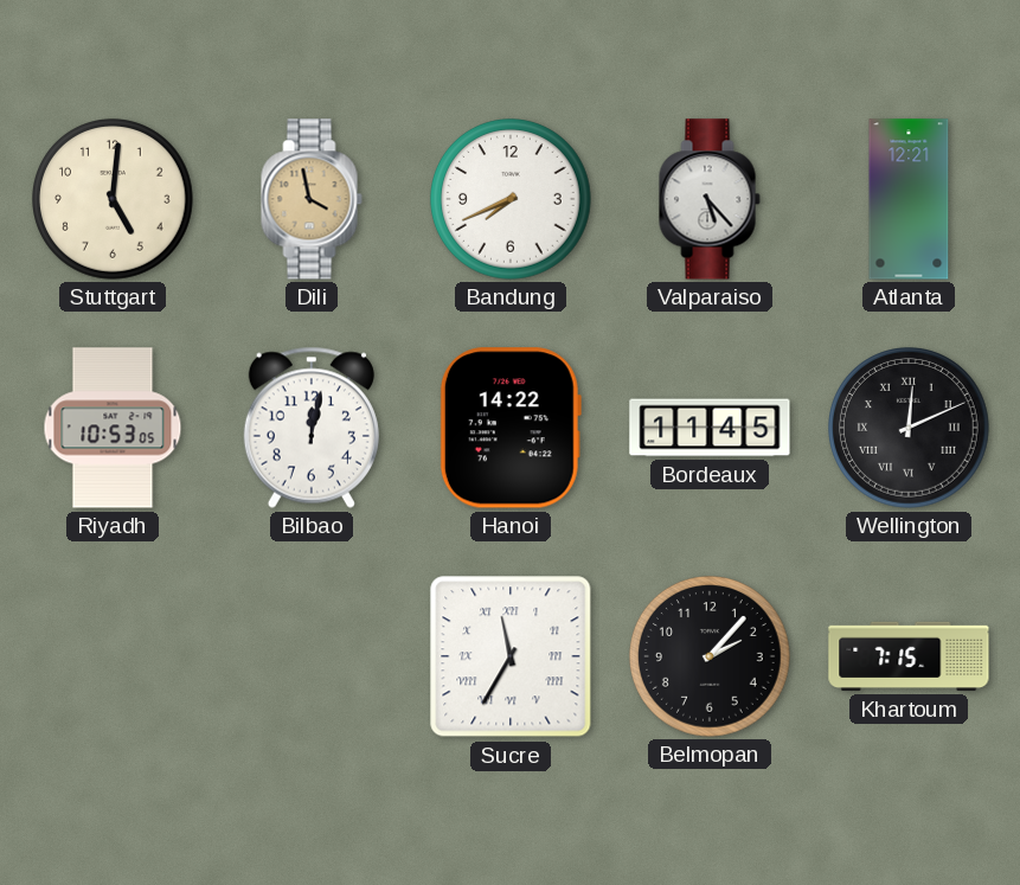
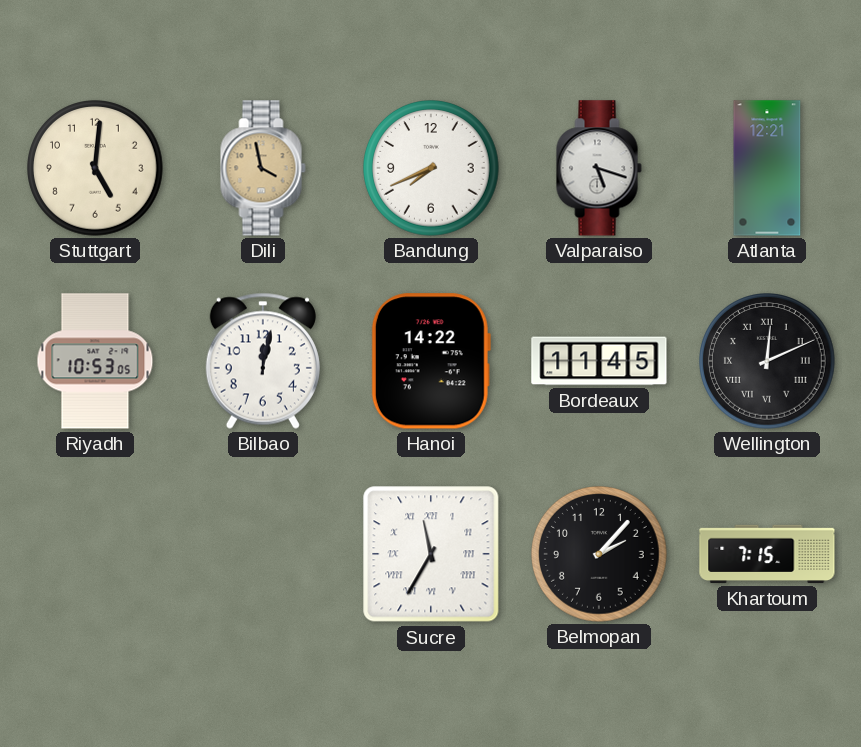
Valparaiso: 5:23 -> 5:18
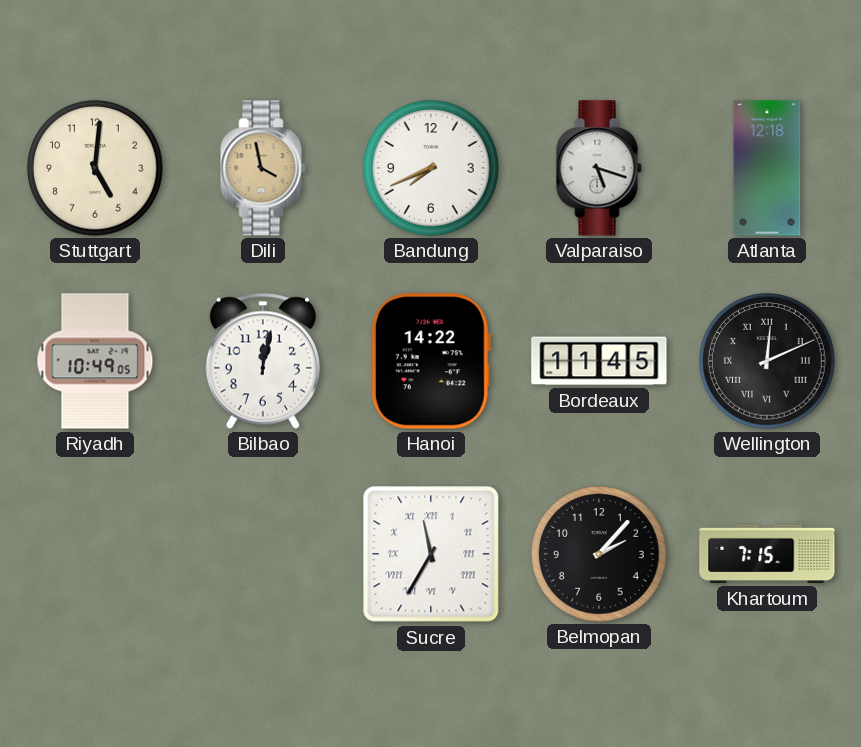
Atlanta: 12:21 -> 12:18
Riyadh: 10:53 -> 10:49
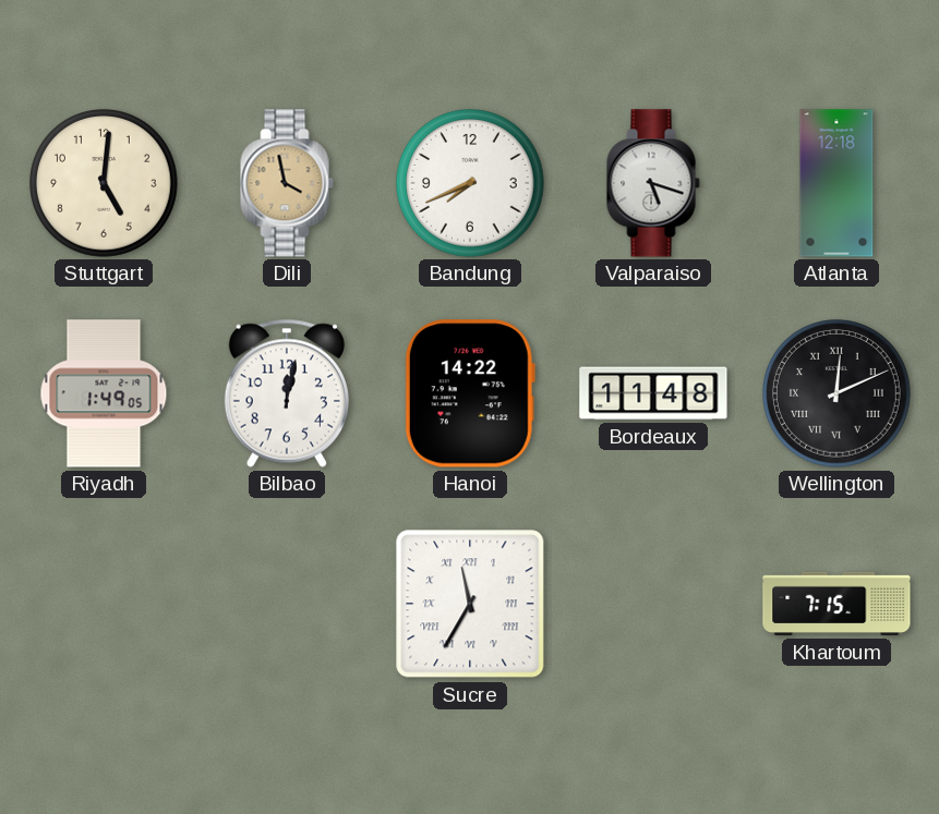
Riyadh: 10:49 -> 1:49
Bordeaux: 11:45 -> 11:48
Belmopan: 2:07 -> none
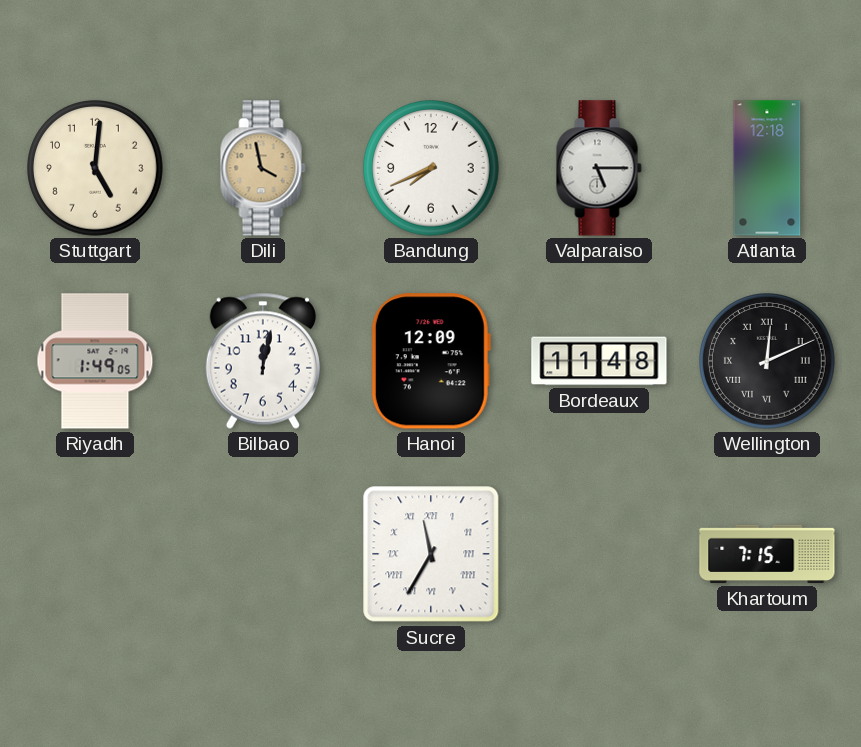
Valparaiso: 5:18 -> 5:15
Hanoi: 14:22 -> 12:09
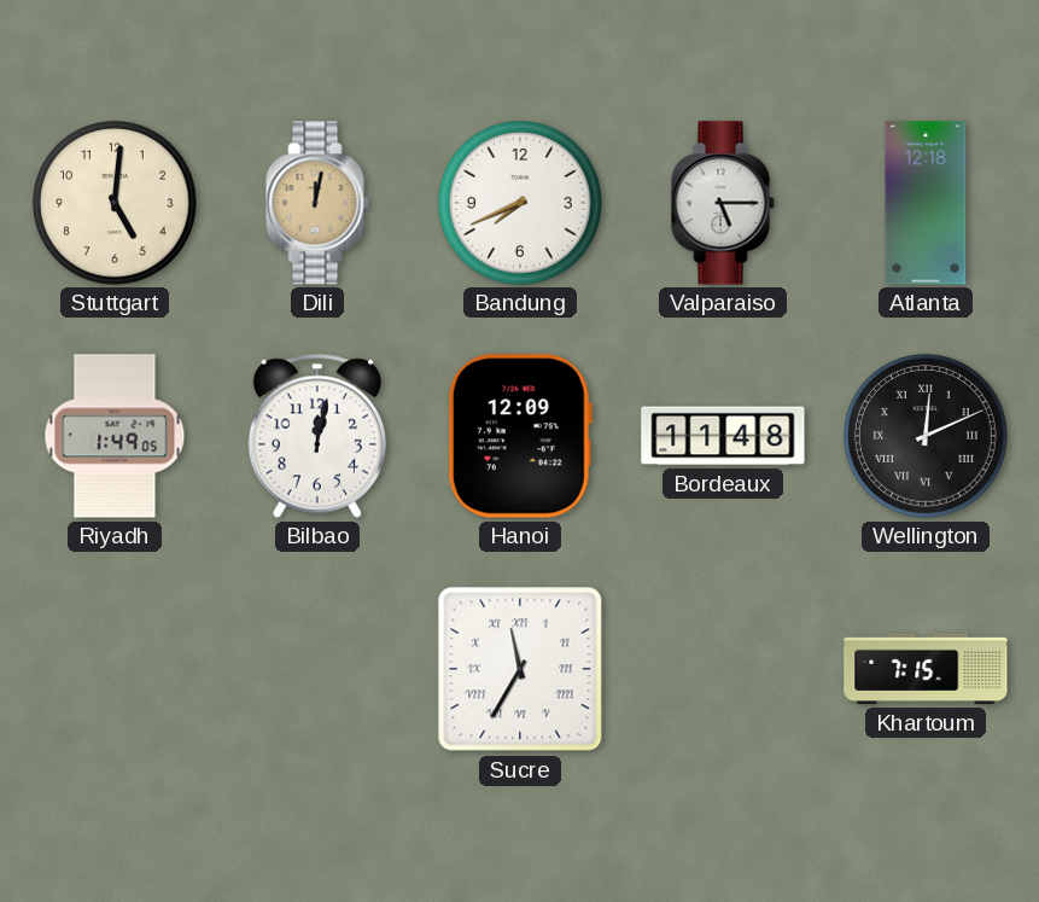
Dili: 3:58 -> 12:02
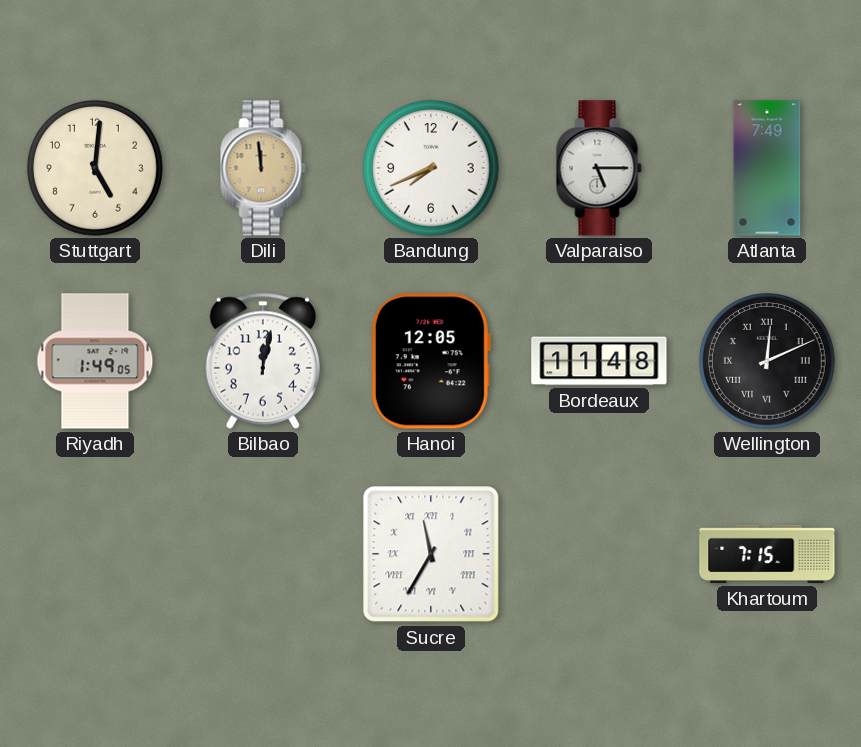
Dili: 12:02 -> 11:59
Atlanta: 12:18 -> 7:49
Hanoi: 12:09 -> 12:05
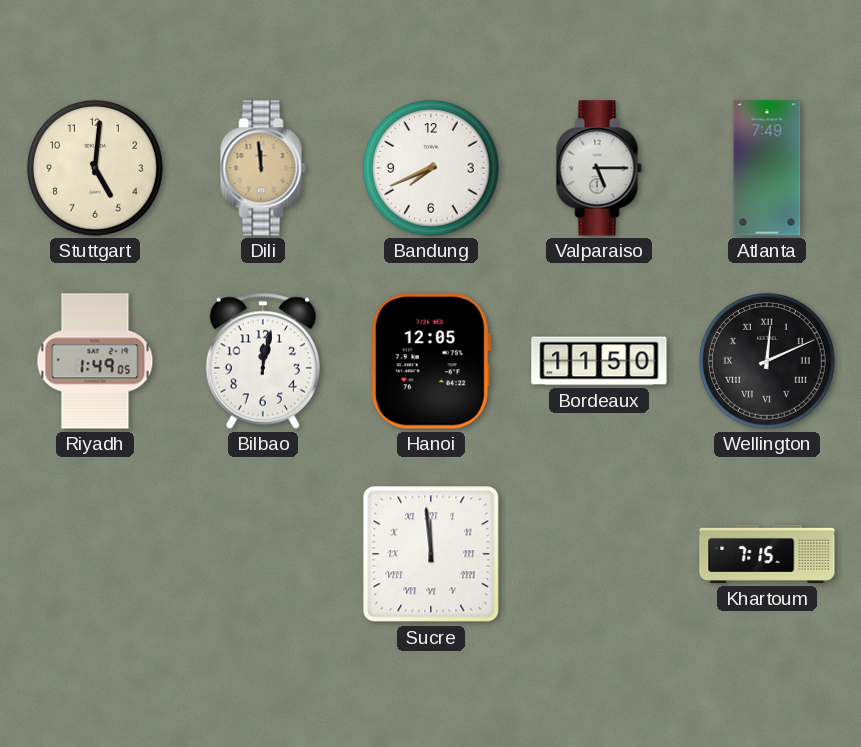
Bordeaux: 11:48 -> 11:50
Sucre: 11:35 -> 11:59
